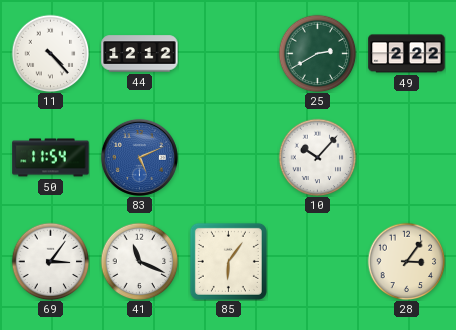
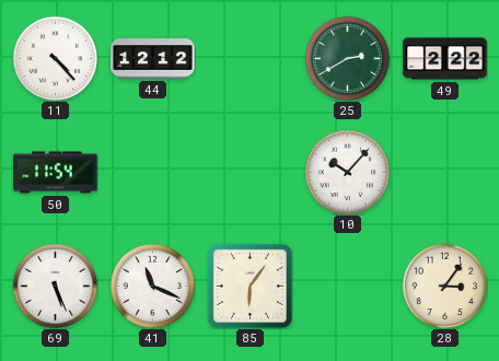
83: 5:11 -> none
69: 3:06 -> 5:26
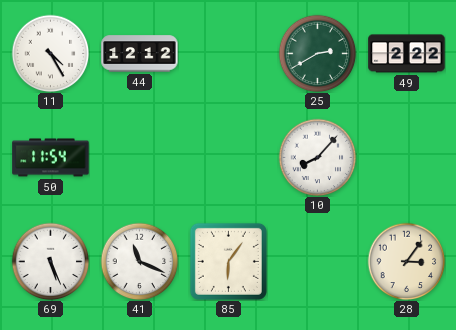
11: 4:23 -> 4:25
10: 10:07 -> 8:07
